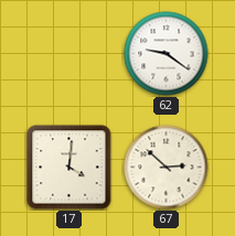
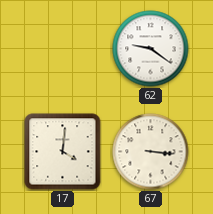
67: 2:52 -> 3:16
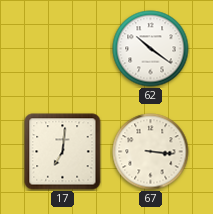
62: 9:21 -> 10:21
17: 4:01 -> 7:01
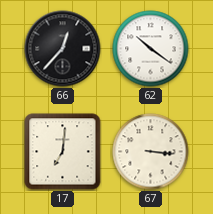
66: none -> 12:37
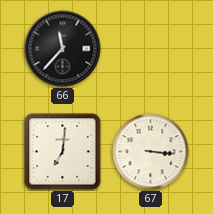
66: 12:37 -> 11:37
62: 10:21 -> none
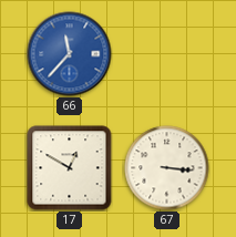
66 dial: black -> blue
17: 7:01 -> 12:50
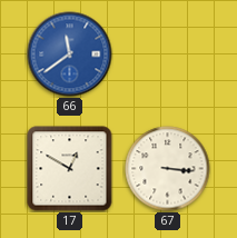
66: 11:37 -> 11:39
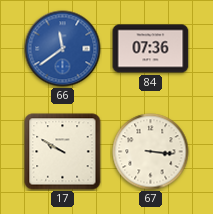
84: none -> 07:36
17: 12:50 -> 9:50
